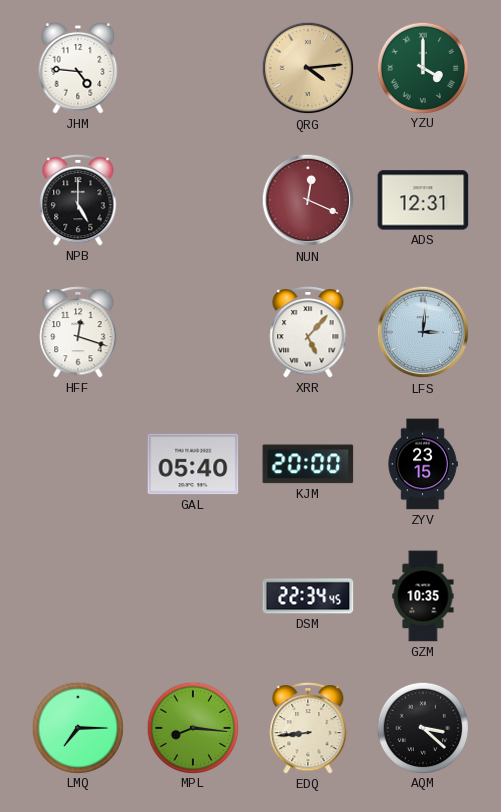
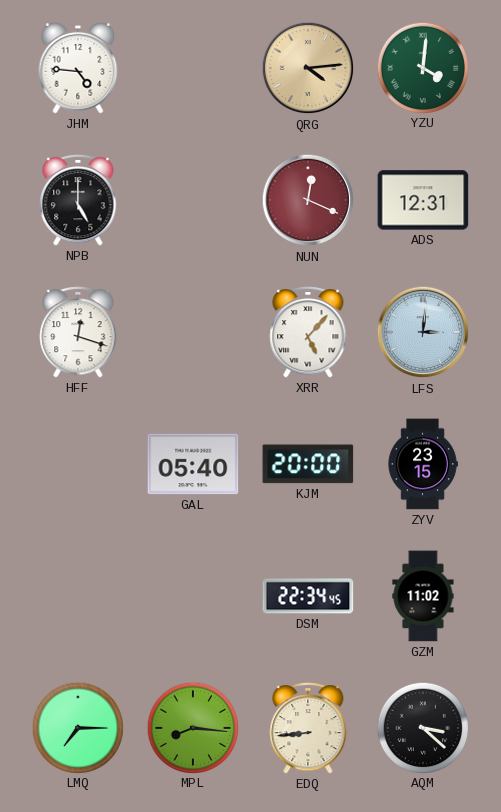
YZU: 4:00 -> 4:01
GZM: 10:35 -> 11:02
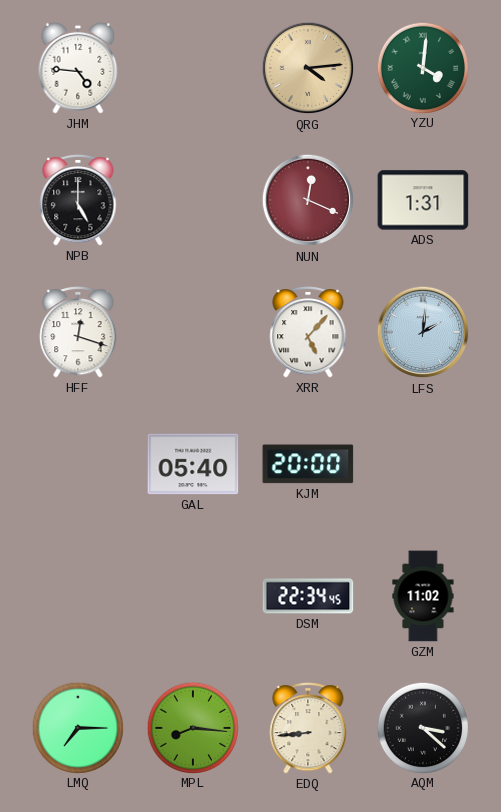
ADS: 12:31 -> 1:31
LFS: 3:01 -> 2:01
ZYV: 23:15 -> none
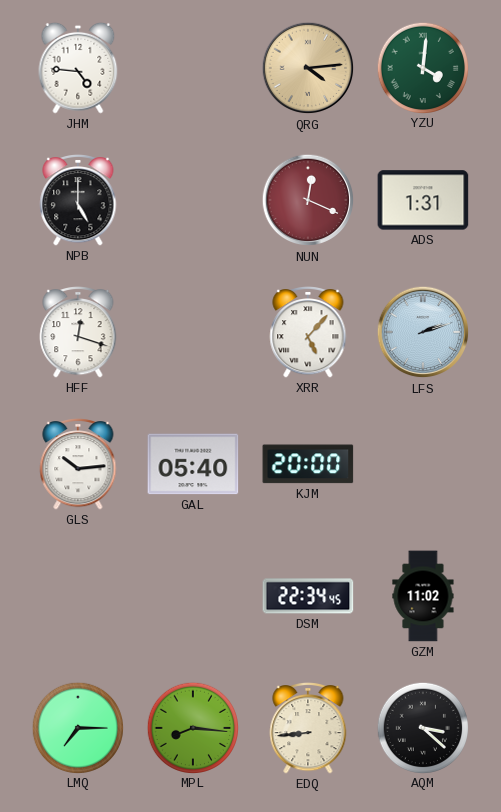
LFS: 2:01 -> 2:12
GLS: none -> 10:14
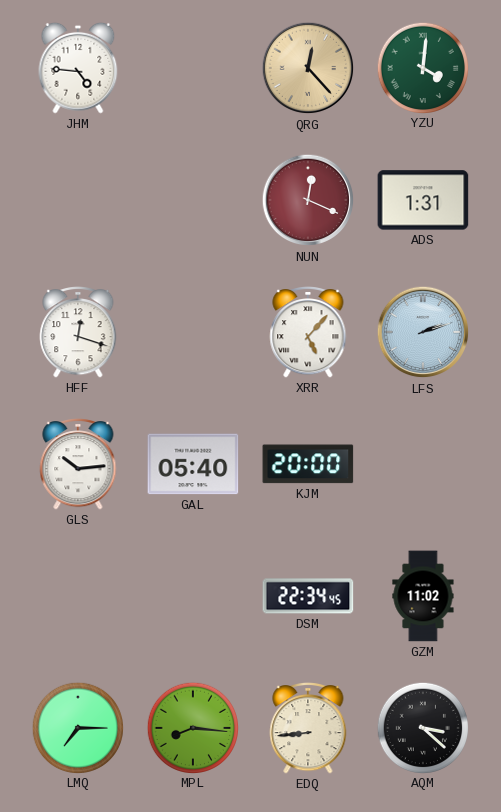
QRG: 4:14 -> 12:23
NPB: 5:00 -> none
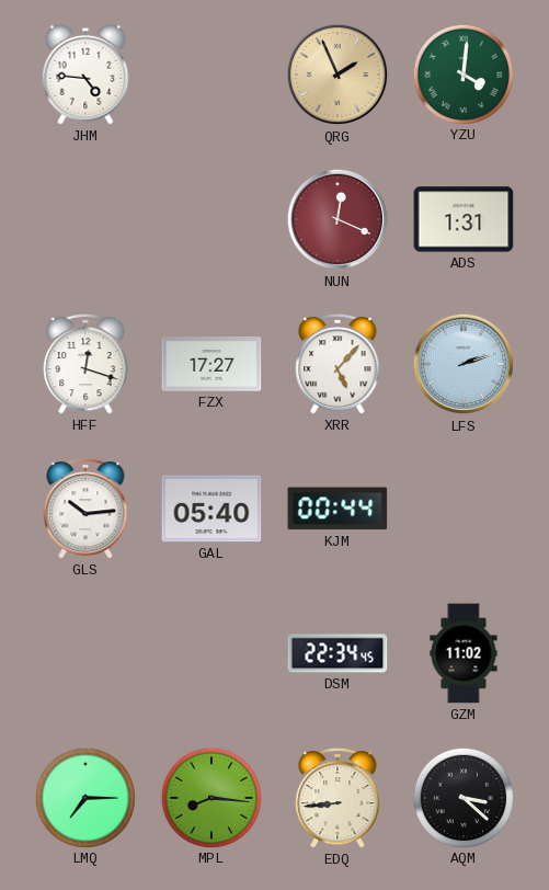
QRG: 12:23 -> 1:56
FZX: none -> 17:27
KJM: 20:00 -> 00:44
